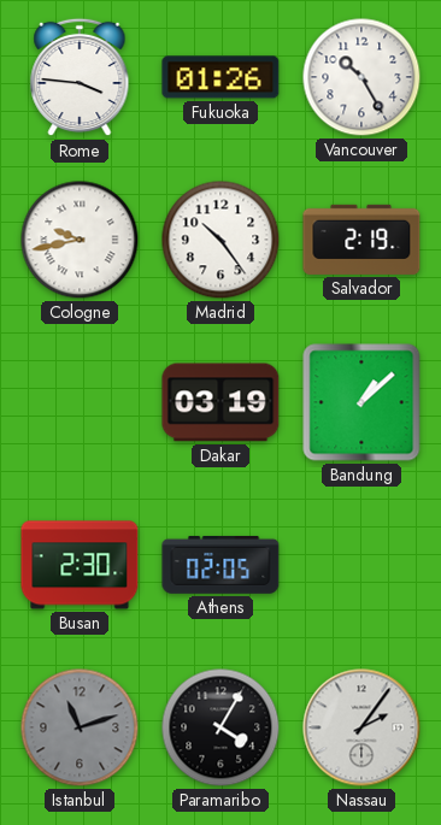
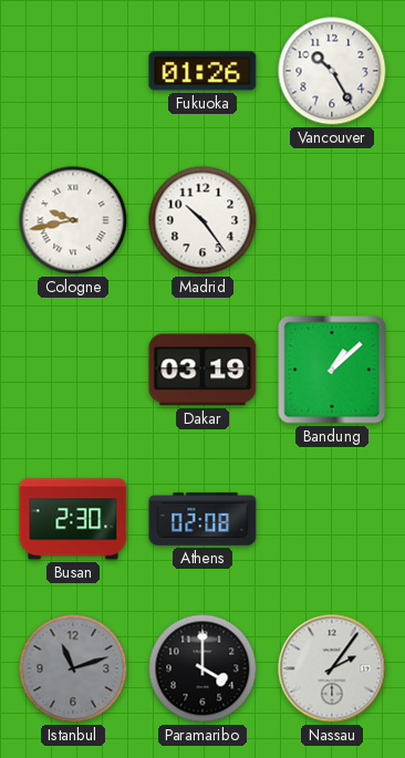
Rome: 3:46 -> none
Salvador: 2:19 -> none
Athens: 02:05 -> 02:08
Paramaribo: 4:05 -> 4:00
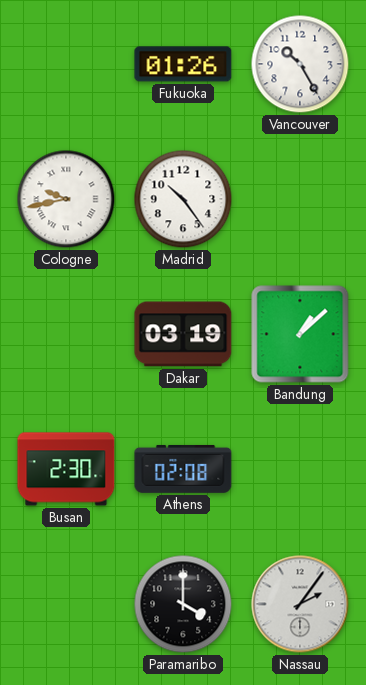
Istanbul: 11:12 -> none
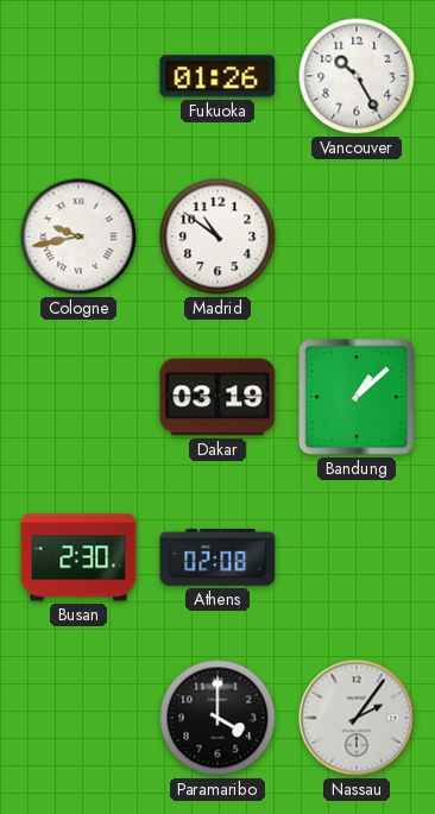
Madrid: 10:24 -> 10:51
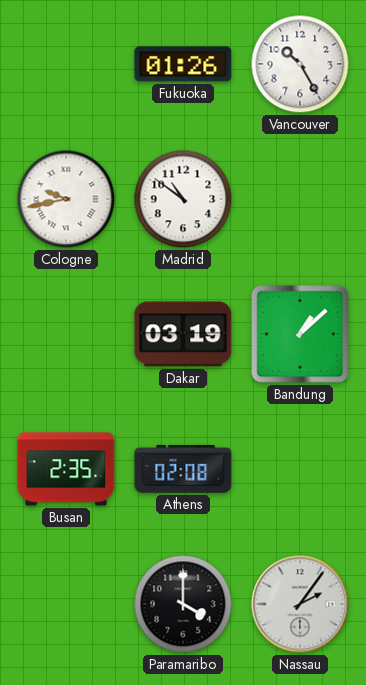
Busan: 2:30 -> 2:35
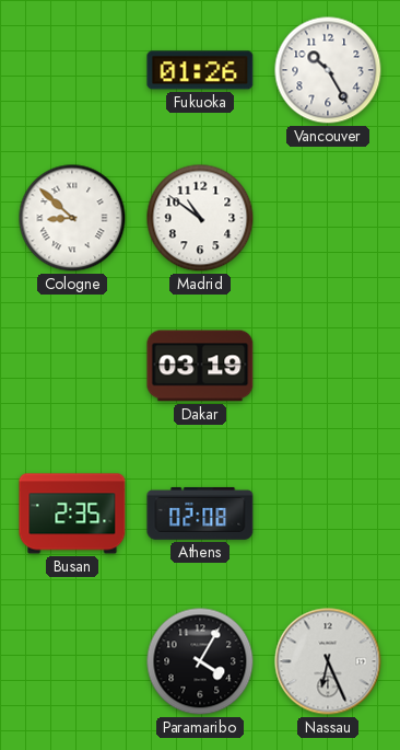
Cologne: 9:43 -> 8:52
Bandung: 1:08 -> none
Paramaribo: 4:00 -> 4:05
Nassau: 2:06 -> 6:26
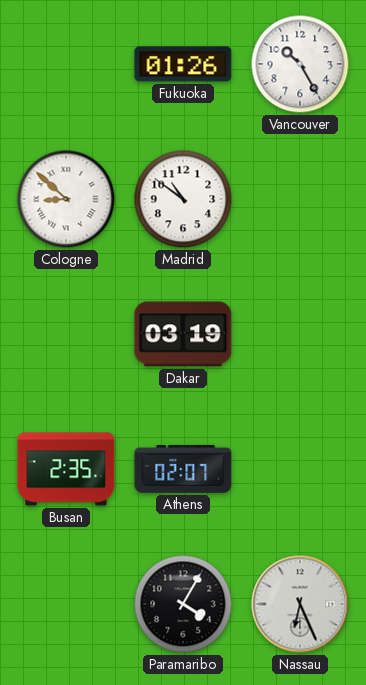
Athens: 02:08 -> 02:07
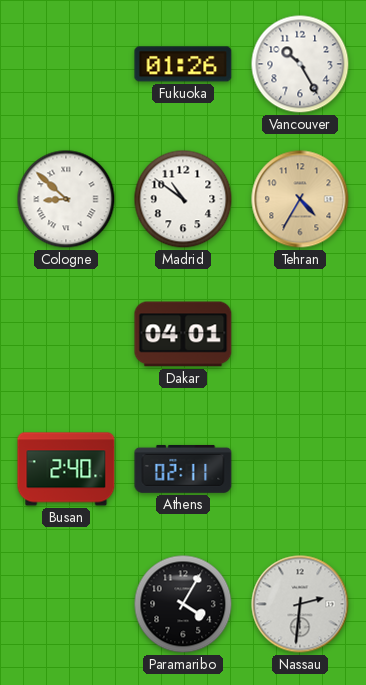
Tehran: none -> 4:35
Dakar: 03:19 -> 04:01
Busan: 2:35 -> 2:40
Athens: 02:07 -> 02:11
Nassau: 6:26 -> 2:31
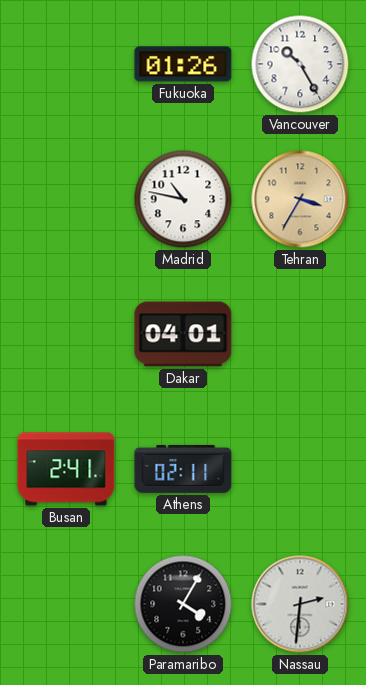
Cologne: 8:52 -> none
Madrid: 10:51 -> 10:47
Tehran: 4:35 -> 3:35
Busan: 2:40 -> 2:41
